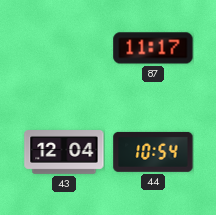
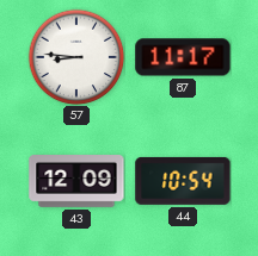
57: none -> 8:46
43: 12:04 -> 12:09
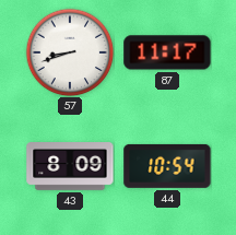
57: 8:46 -> 8:42
43: 12:09 -> 8:09
